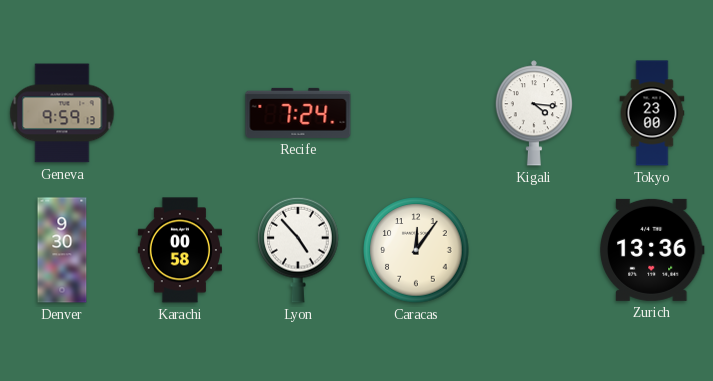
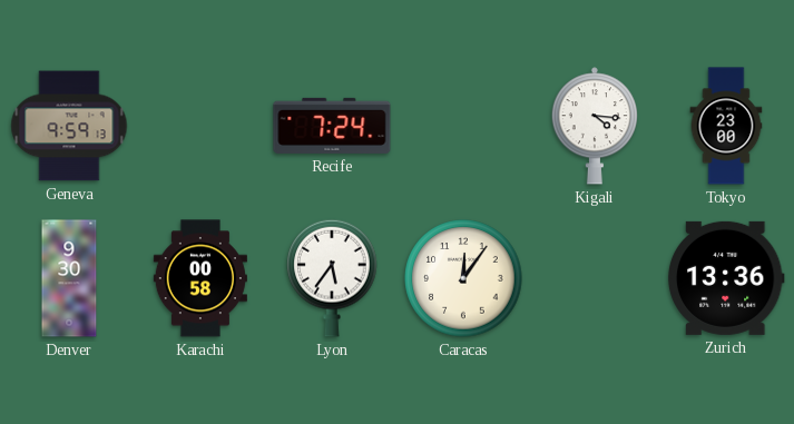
Lyon: 4:53 -> 5:36
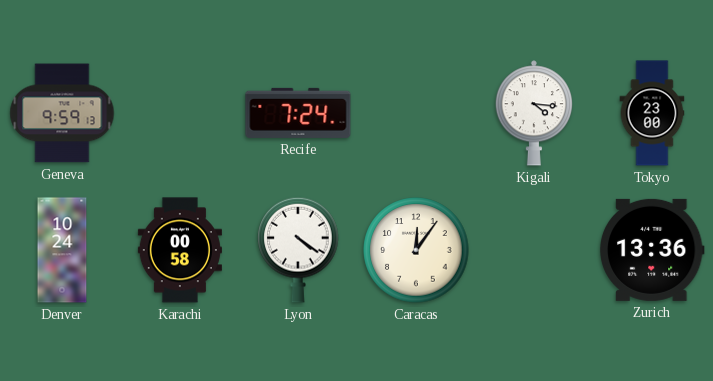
Denver: 9:30 -> 10:24
Lyon: 5:36 -> 4:21
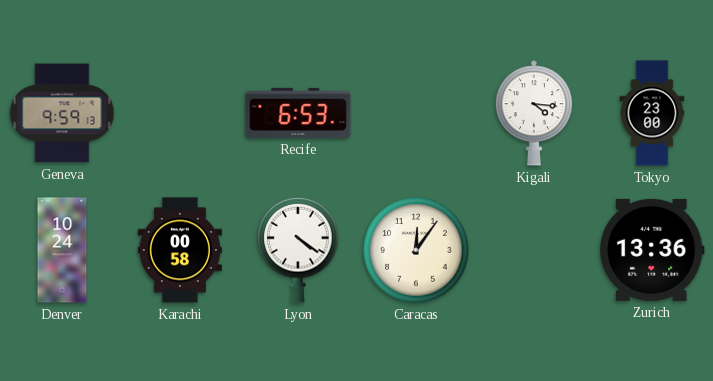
Recife: 7:24 -> 6:53
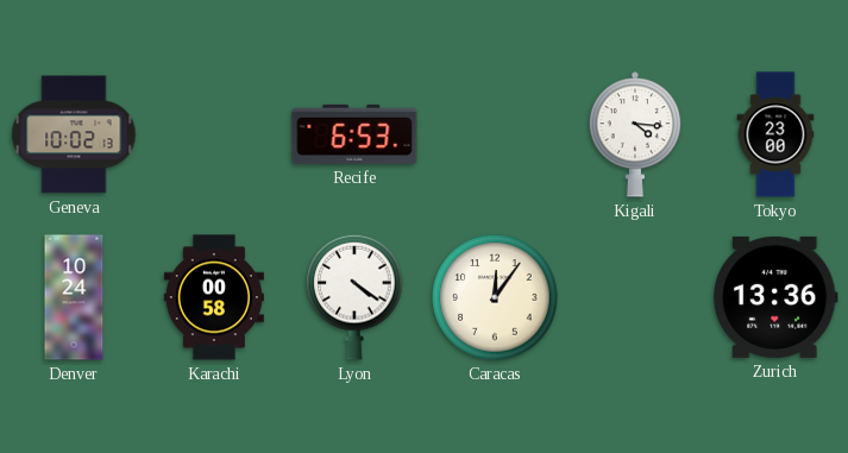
Geneva: 9:59 -> 10:02
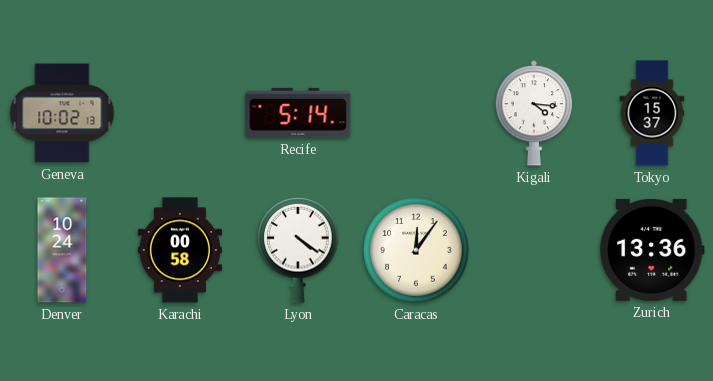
Recife: 6:53 -> 5:14
Tokyo: 23:00 -> 15:37
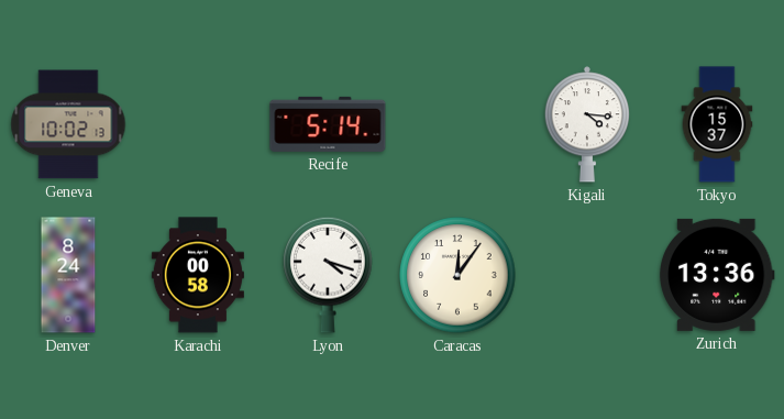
Denver: 10:24 -> 8:24
Lyon: 4:21 -> 4:18
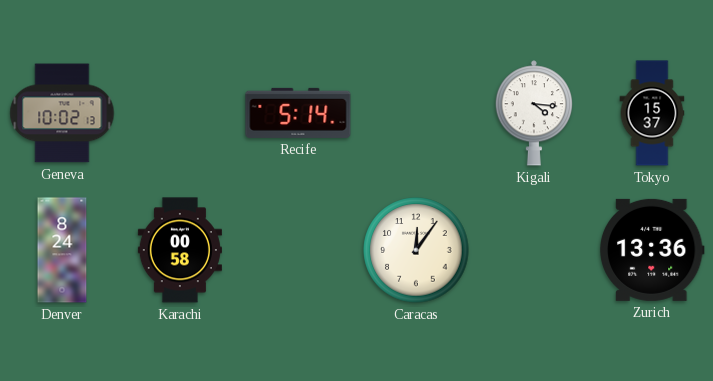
Lyon: 4:18 -> none
